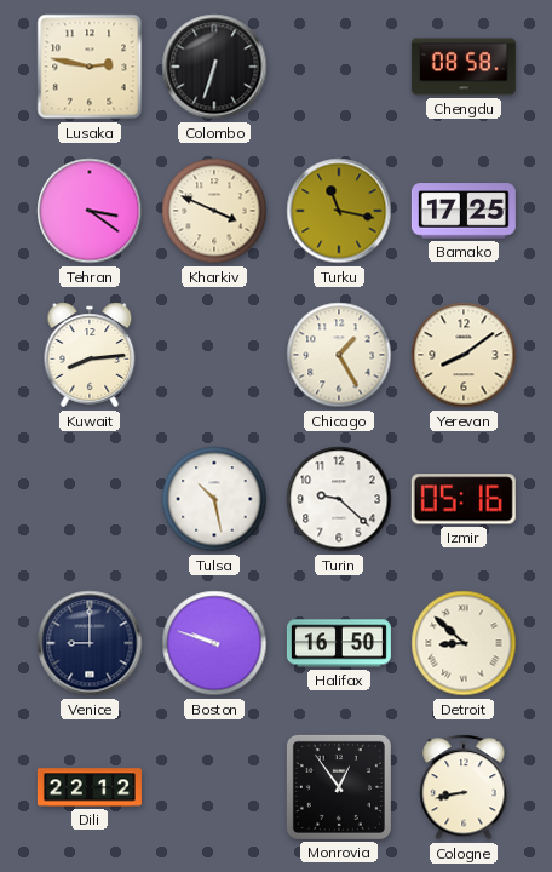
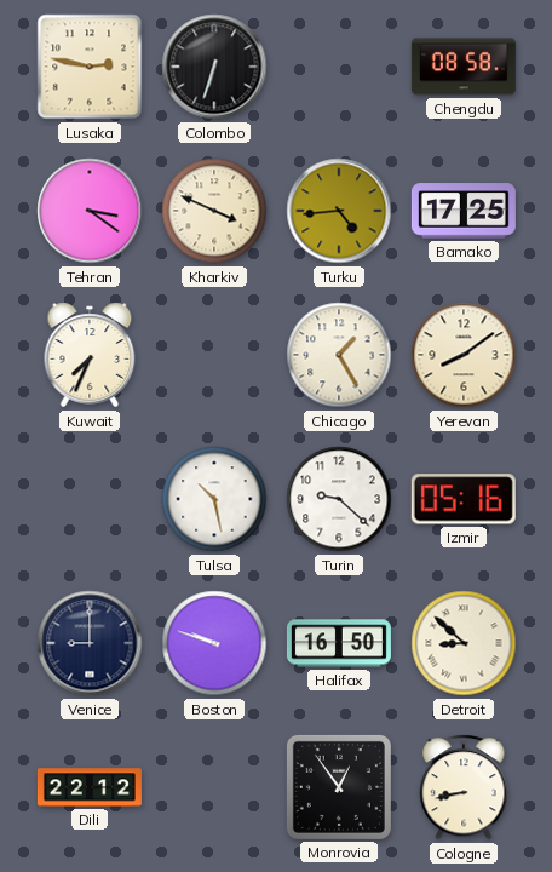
Turku: 11:17 -> 4:44
Kuwait: 8:14 -> 7:34
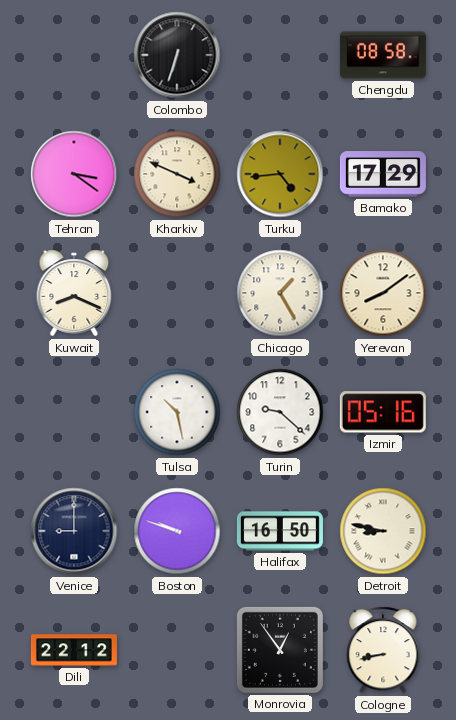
Lusaka: 2:47 -> none
Bamako: 17:25 -> 17:29
Kuwait: 7:34 -> 8:19
Detroit: 8:52 -> 8:47
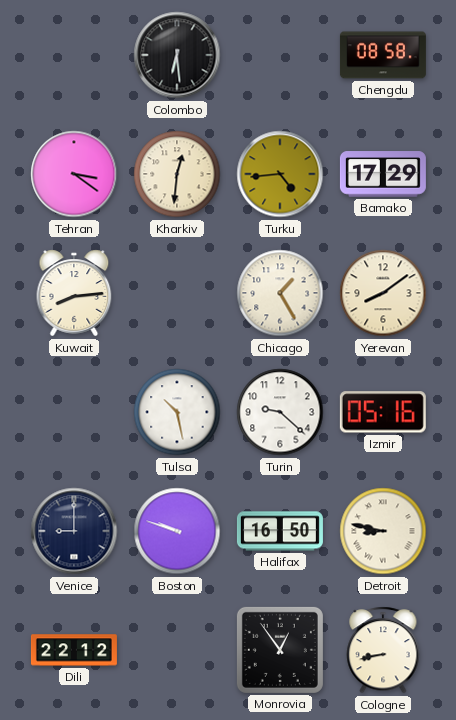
Colombo: 6:33 -> 6:29
Kharkiv: 3:49 -> 12:31
Kuwait: 8:19 -> 8:14
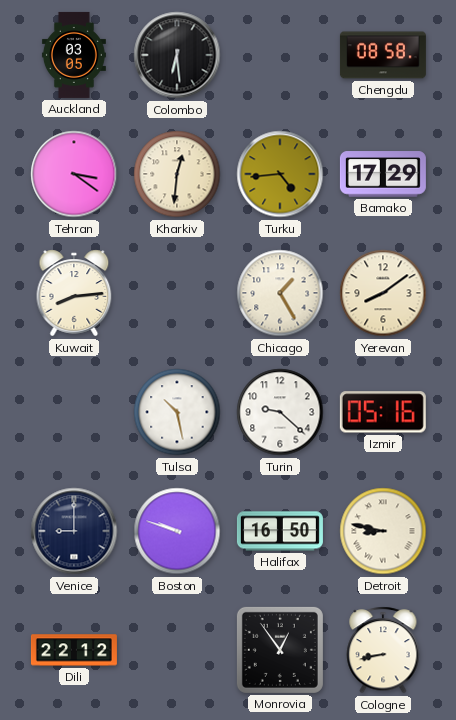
Auckland: none -> 03:05
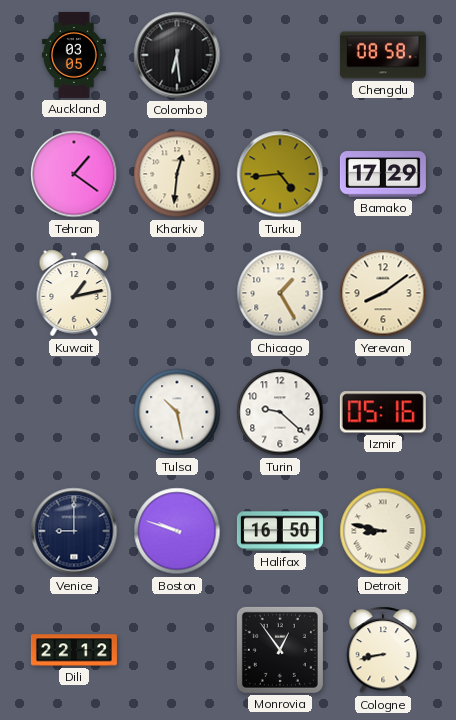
Tehran: 3:21 -> 1:21
Kuwait: 8:14 -> 1:13
